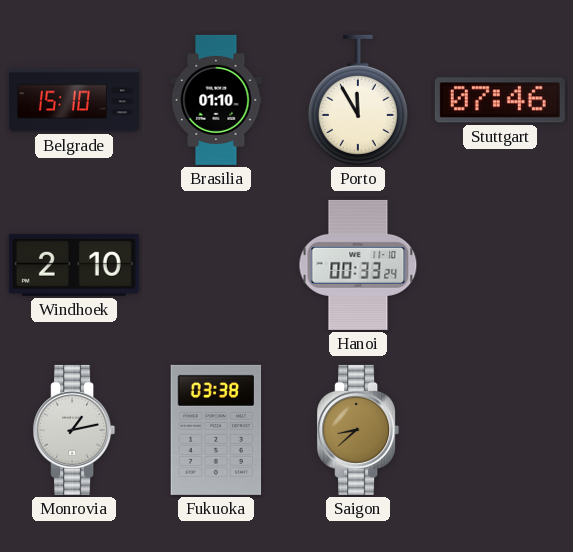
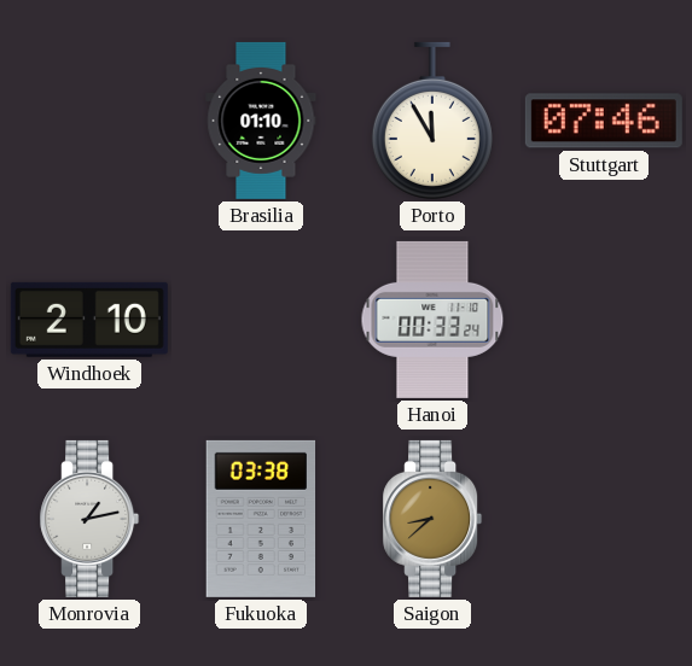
Belgrade: 15:10 -> none
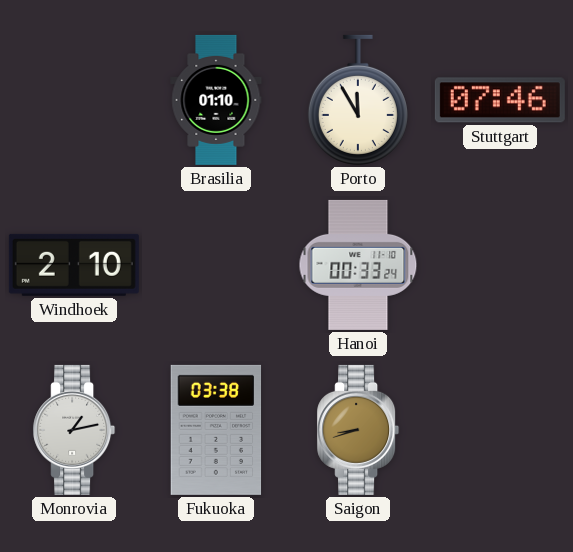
Saigon: 8:38 -> 8:42
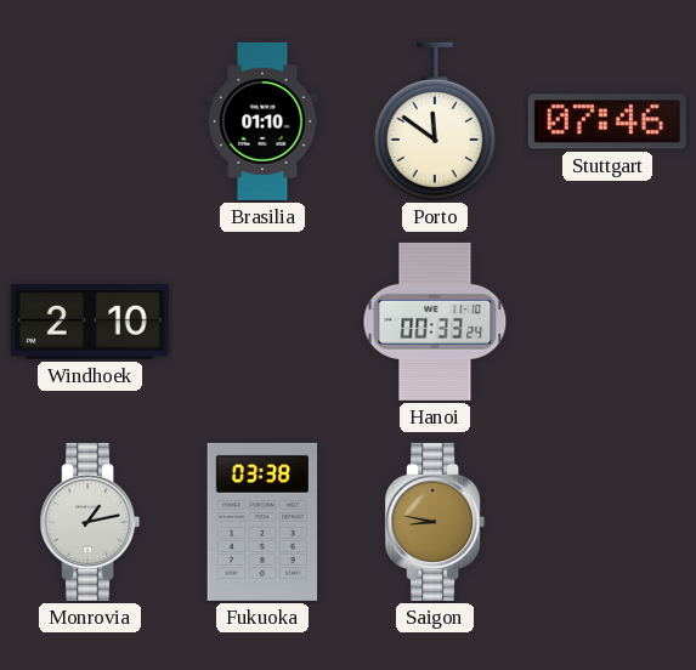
Porto: 11:55 -> 11:51
Saigon: 8:42 -> 8:47
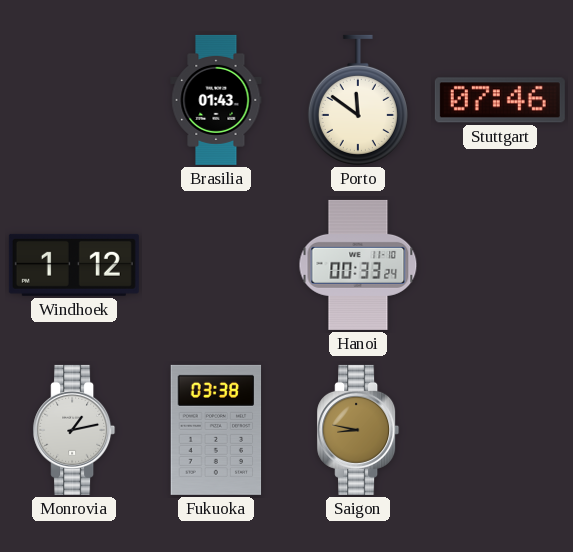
Brasilia: 01:10 -> 01:43
Windhoek: 2:10 -> 1:12
